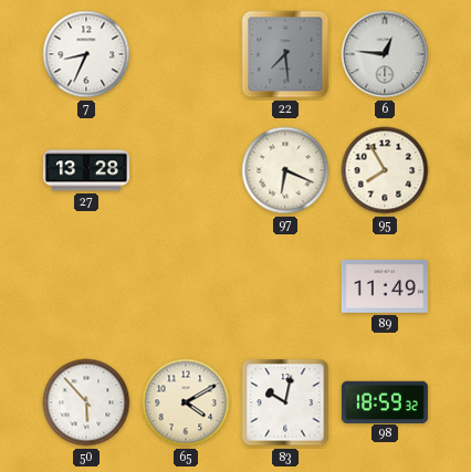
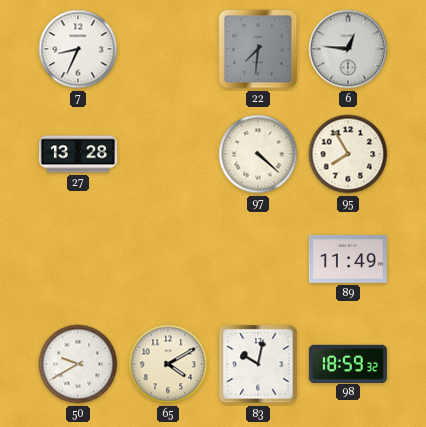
22: 7:29 -> 7:31
97: 6:19 -> 4:22
50: 5:53 -> 9:40
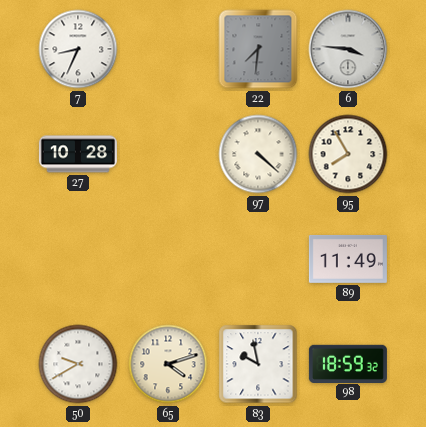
6: 12:46 -> 3:46
27: 13:28 -> 10:28
65: 4:10 -> 4:12
83: 10:02 -> 9:58
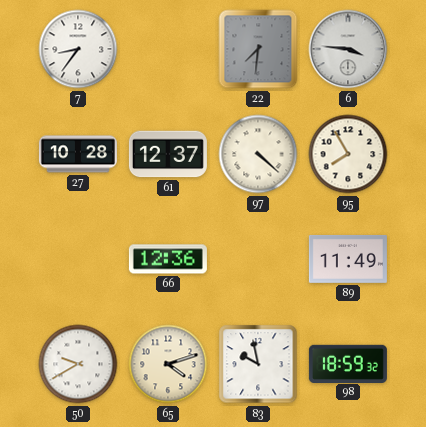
7: 8:34 -> 8:36
61: none -> 12:37
66: none -> 12:36
